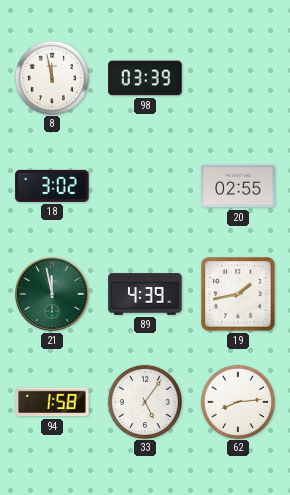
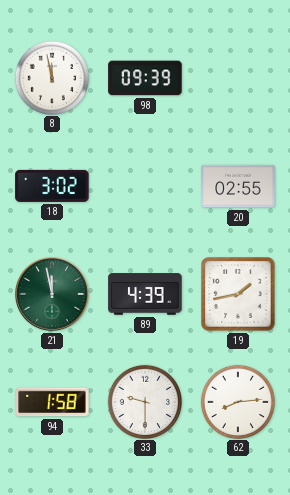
98: 03:39 -> 09:39
33: 5:06 -> 9:30
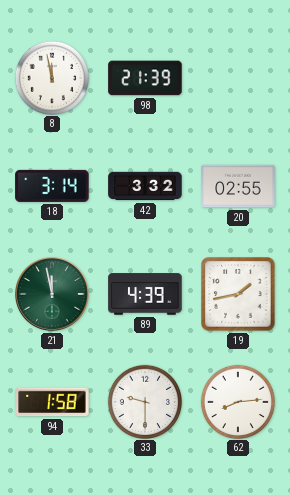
98: 09:39 -> 21:39
18: 3:02 -> 3:14
42: none -> 3:32
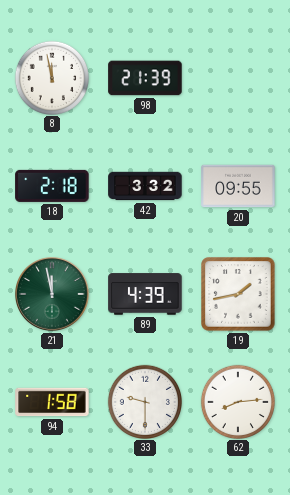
18: 3:14 -> 2:18
20: 02:55 -> 09:55
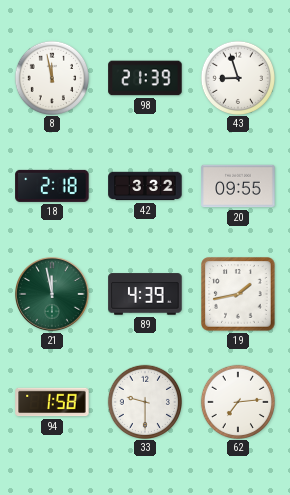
43: none -> 8:57
62: 8:14 -> 7:14
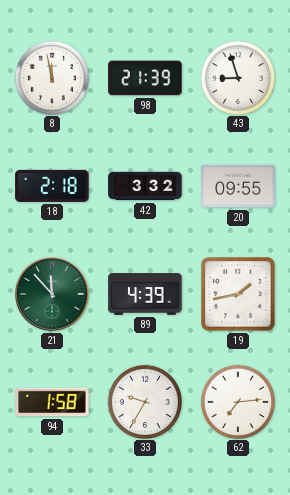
21: 11:58 -> 11:53
33: 9:30 -> 9:35
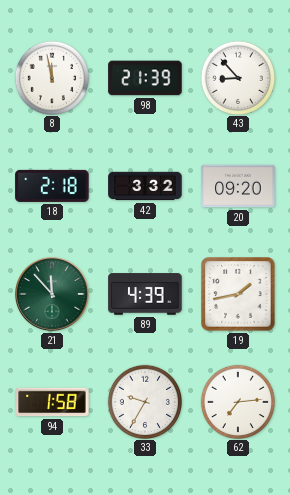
43: 8:57 -> 8:53
20: 09:55 -> 09:20
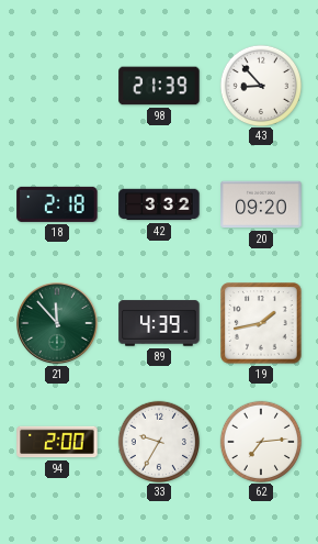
8: 11:58 -> none
94: 1:58 -> 2:00
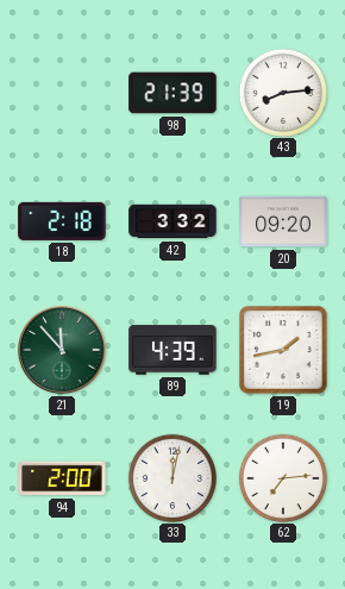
43: 8:53 -> 8:14
33: 9:35 -> 12:02
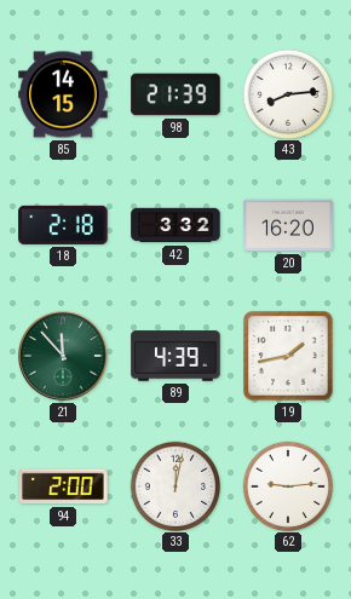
85: none -> 14:15
20: 09:20 -> 16:20
62: 7:14 -> 9:14
